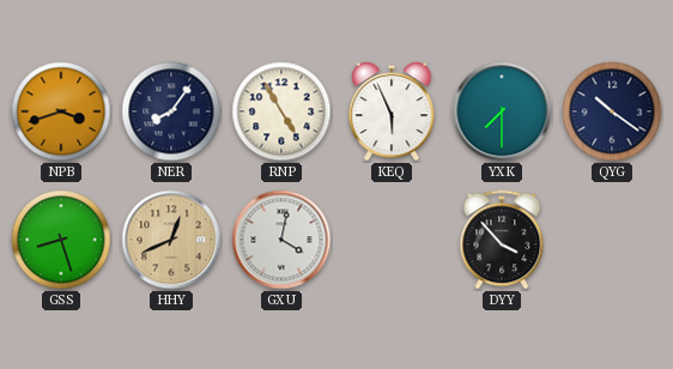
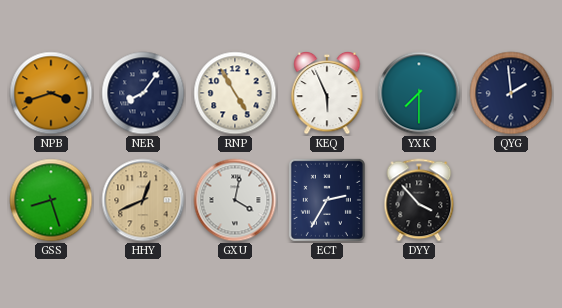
QYG: 10:21 -> 1:59
ECT: none -> 2:35
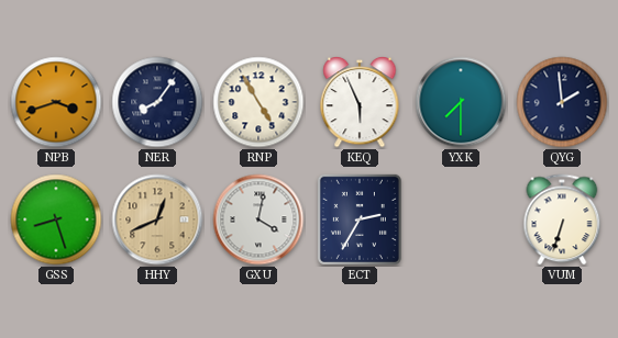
DYY: 3:53 -> none
VUM: none -> 6:33
